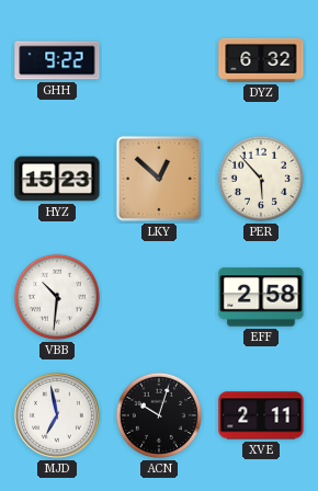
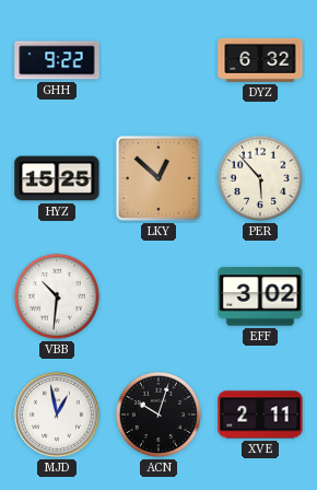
HYZ: 15:23 -> 15:25
EFF: 2:58 -> 3:02
MJD: 6:58 -> 12:58
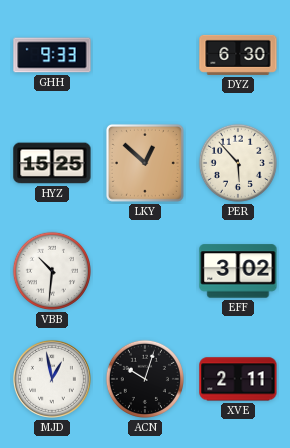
GHH: 9:22 -> 9:33
DYZ: 6:32 -> 6:30
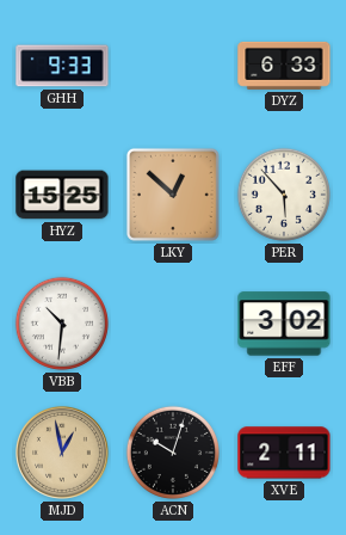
DYZ: 6:30 -> 6:33
MJD dial: white -> champagne
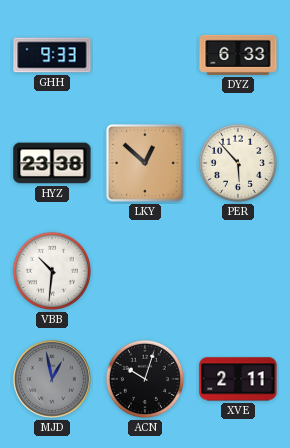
HYZ: 15:25 -> 23:38
EFF: 3:02 -> none
MJD dial: champagne -> grey
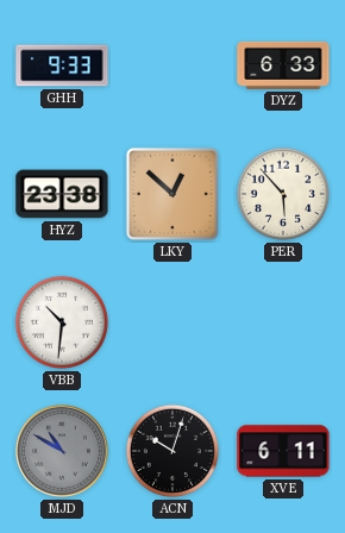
MJD: 12:58 -> 10:50
XVE: 2:11 -> 6:11
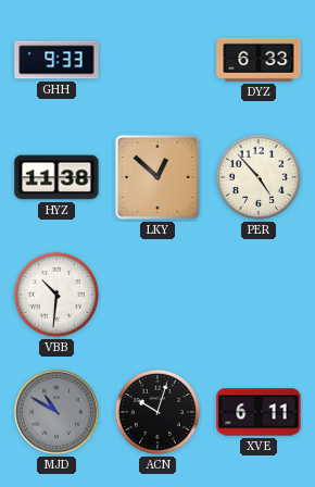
HYZ: 23:38 -> 11:38
PER: 5:53 -> 4:53
